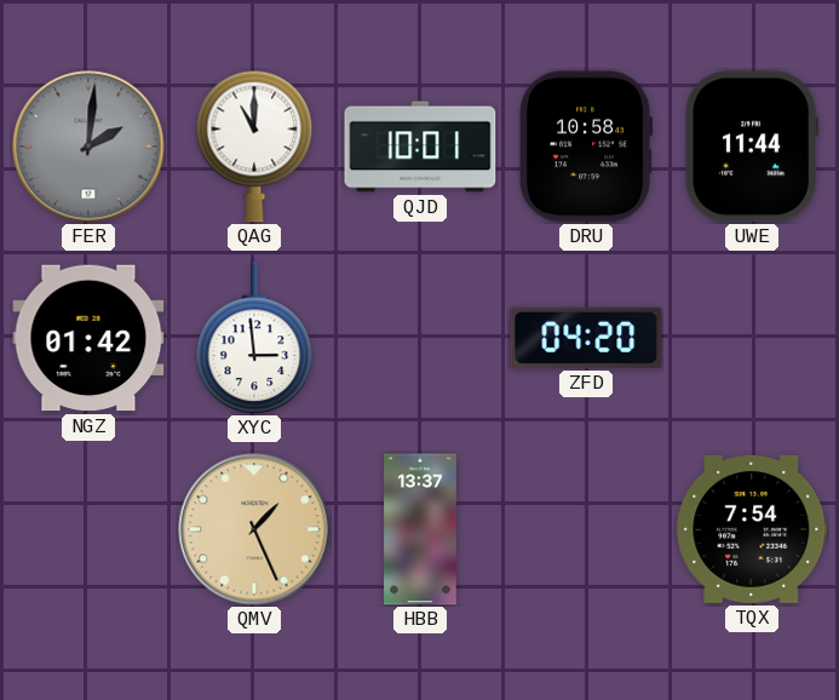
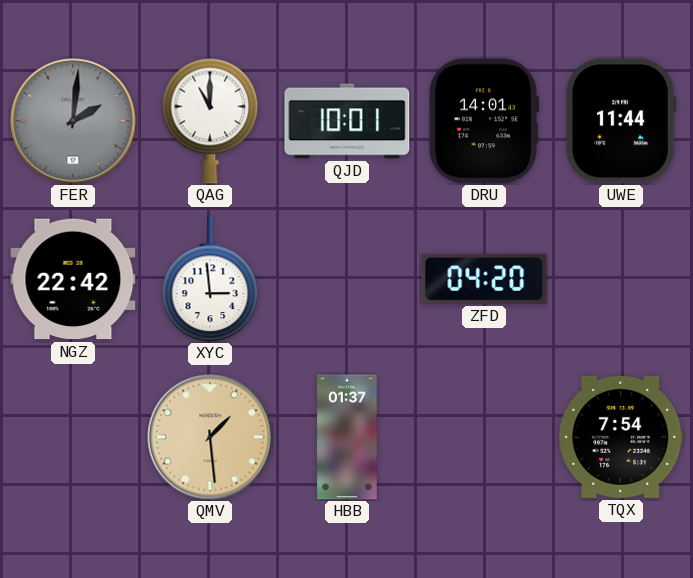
DRU: 10:58 -> 14:01
NGZ: 01:42 -> 22:42
QMV: 1:26 -> 1:29
HBB: 13:37 -> 01:37
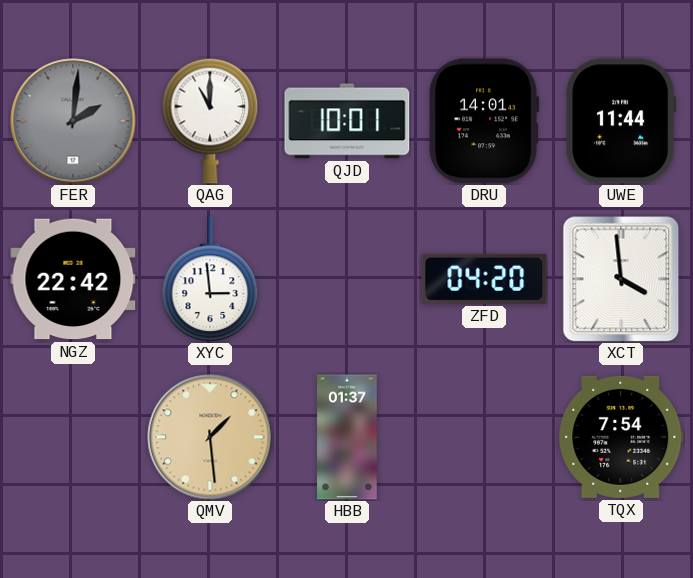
XCT: none -> 3:59
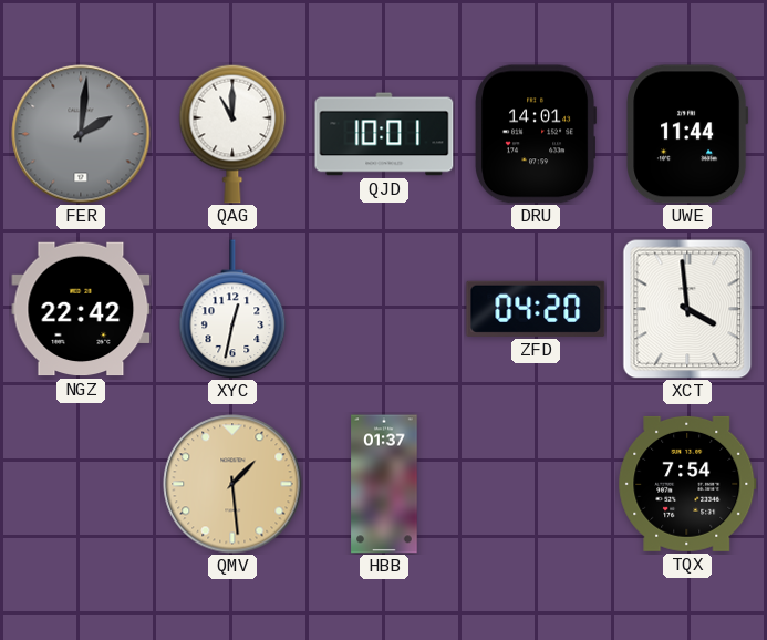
XYC: 2:59 -> 12:32
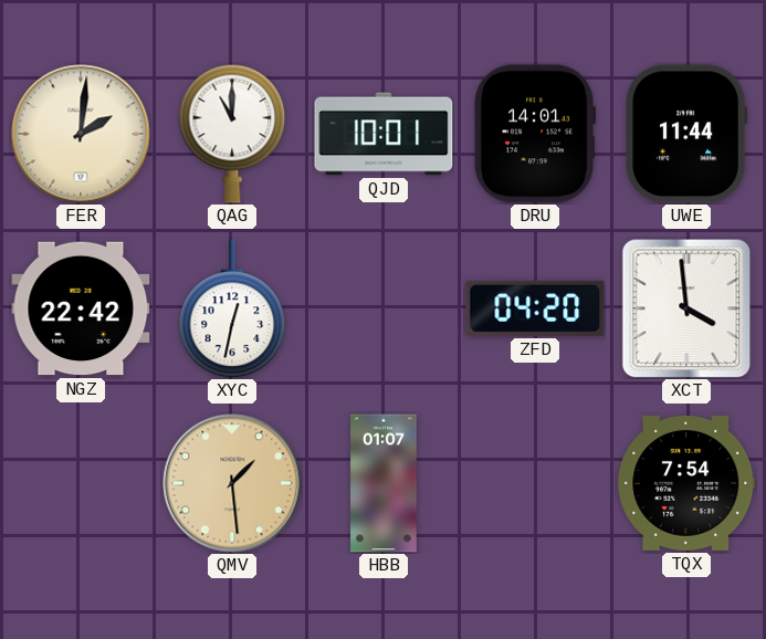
FER dial: grey -> cream
HBB: 01:37 -> 01:07
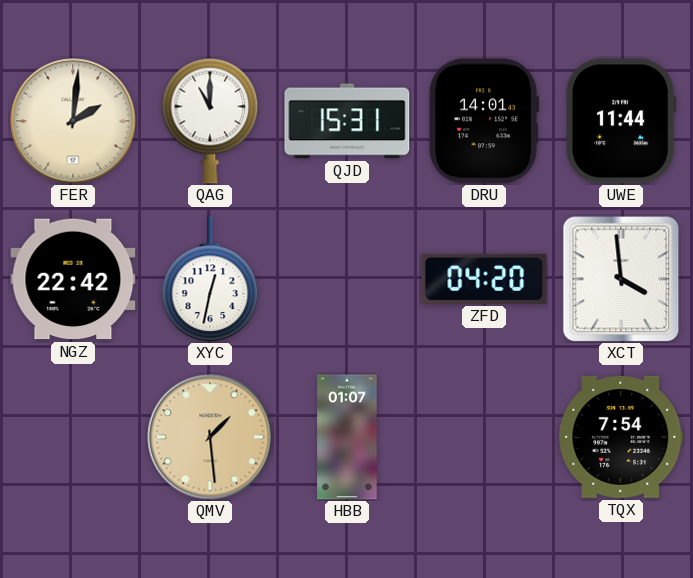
QJD: 10:01 -> 15:31
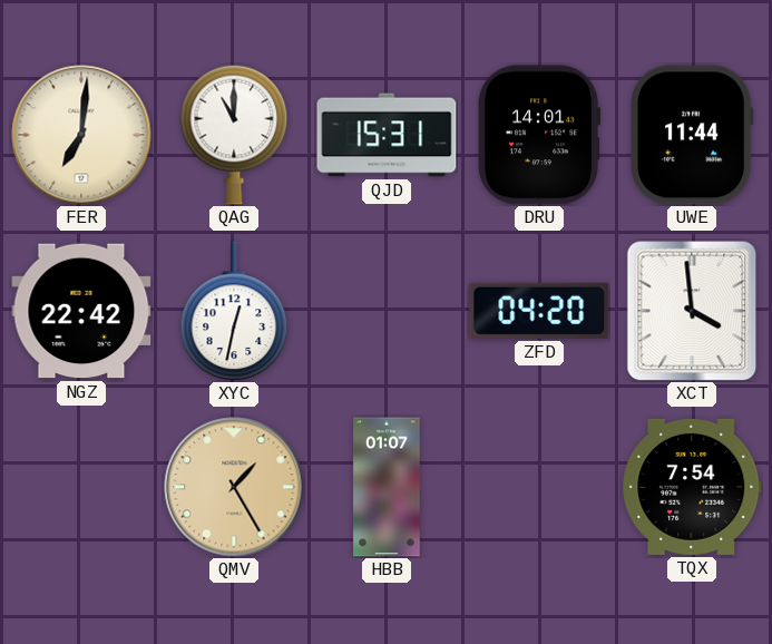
FER: 2:01 -> 7:01
QMV: 1:29 -> 1:25
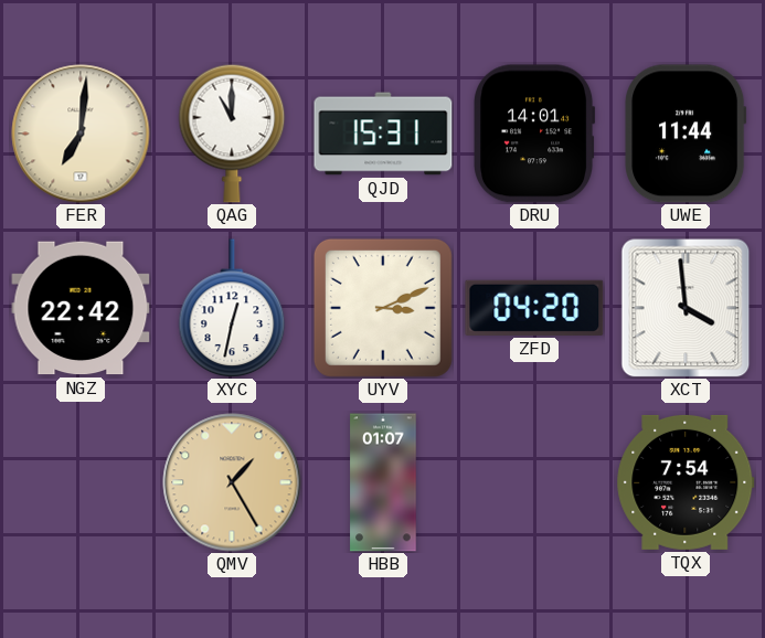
UYV: none -> 3:11
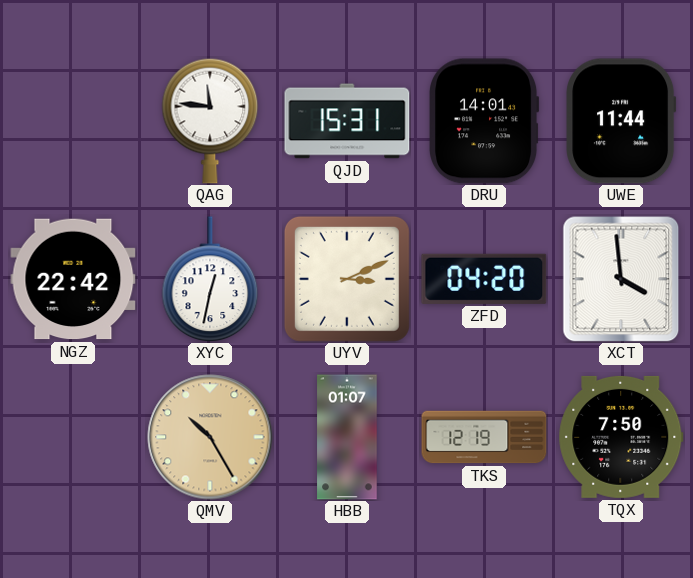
FER: 7:01 -> none
QAG: 11:00 -> 11:46
QMV: 1:25 -> 10:25
TKS: none -> 12:19
TQX: 7:54 -> 7:50
